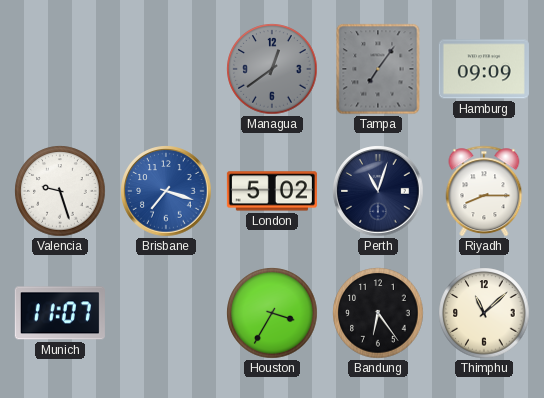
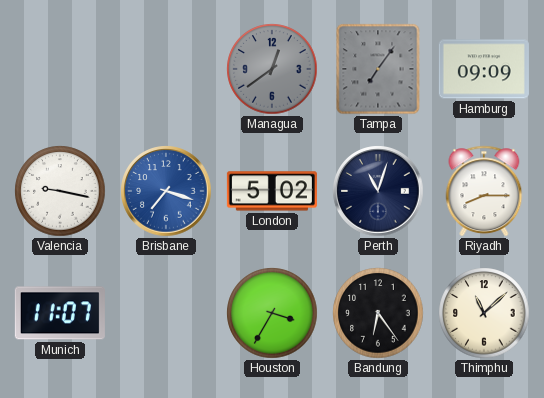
Valencia: 9:27 -> 9:17
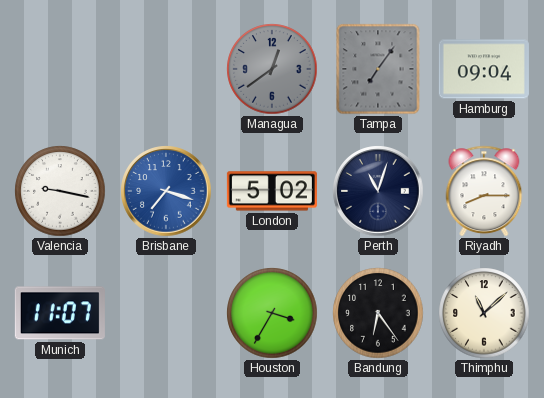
Hamburg: 09:09 -> 09:04
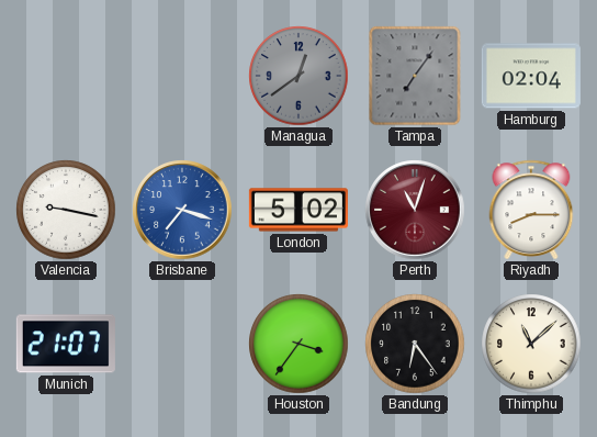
Hamburg: 09:04 -> 02:04
Perth dial: navy -> burgundy
Munich: 11:07 -> 21:07
Houston: 3:35 -> 3:36
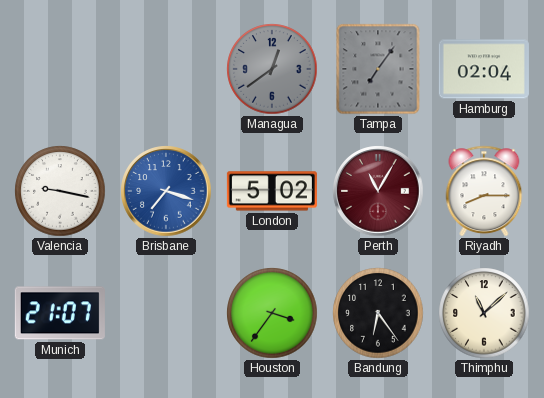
Perth: 11:03 -> 11:05
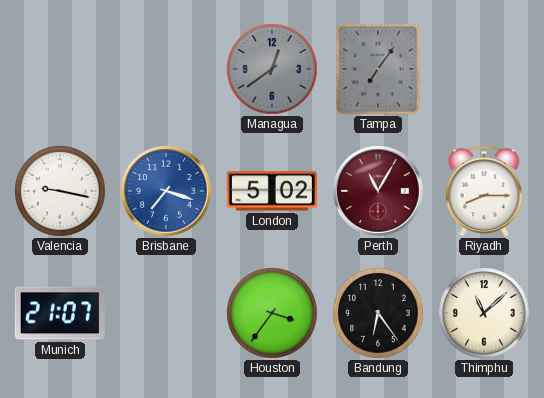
Hamburg: 02:04 -> none
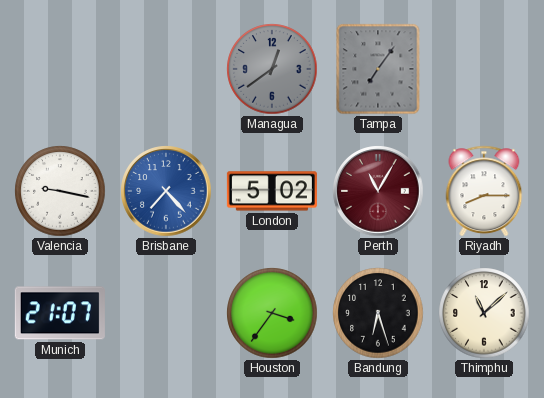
Brisbane: 7:18 -> 7:23
Bandung: 6:24 -> 6:27
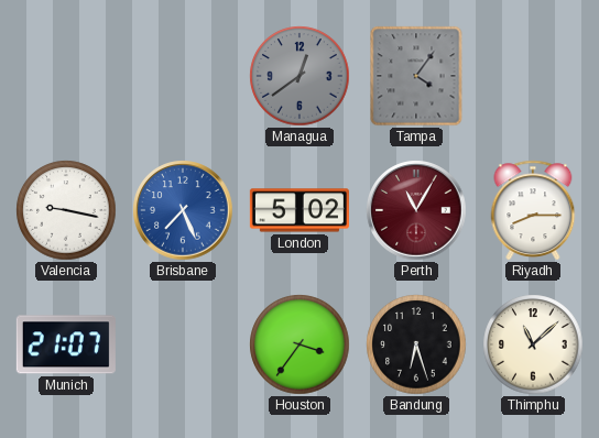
Tampa: 7:06 -> 4:06
Brisbane: 7:23 -> 7:26
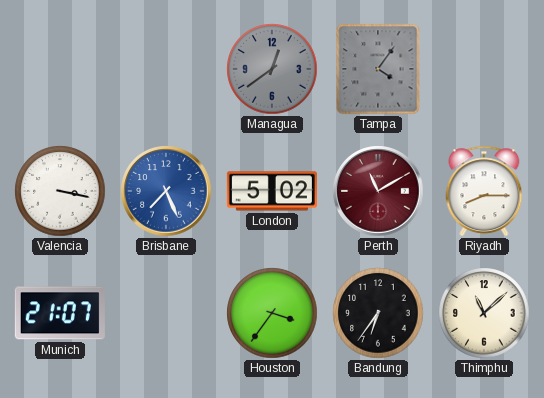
Valencia: 9:17 -> 3:17
Perth: 11:05 -> 11:10
Bandung: 6:27 -> 6:36
